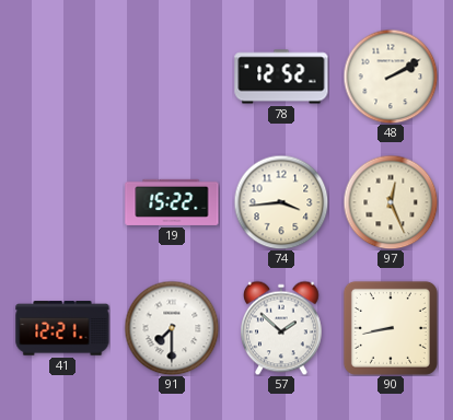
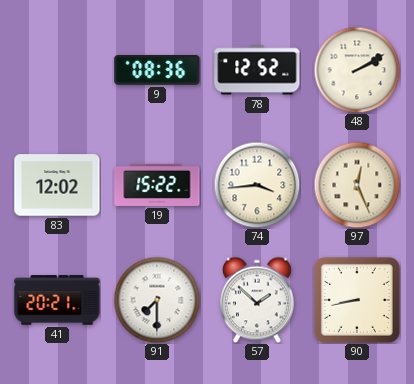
9: none -> 08:36
83: none -> 12:02
41: 12:21 -> 20:21
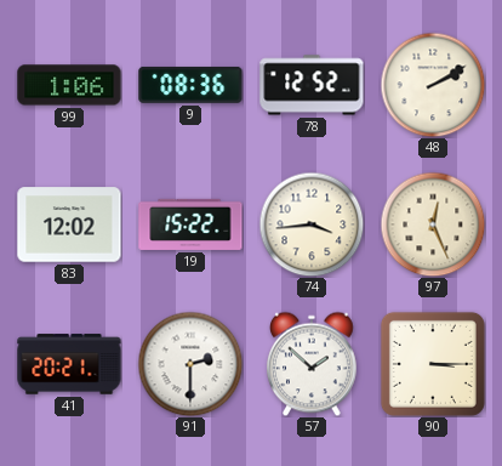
99: none -> 1:06
91: 7:30 -> 2:30
90: 8:43 -> 3:15
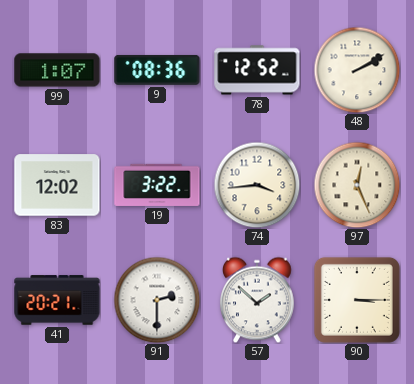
99: 1:06 -> 1:07
19: 15:22 -> 3:22
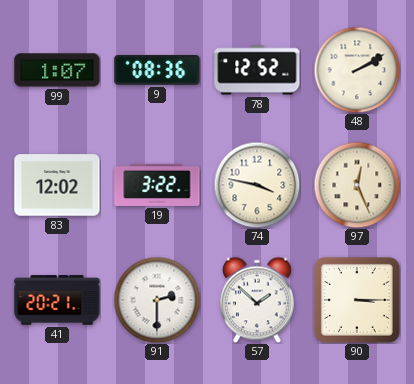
74: 3:44 -> 3:47
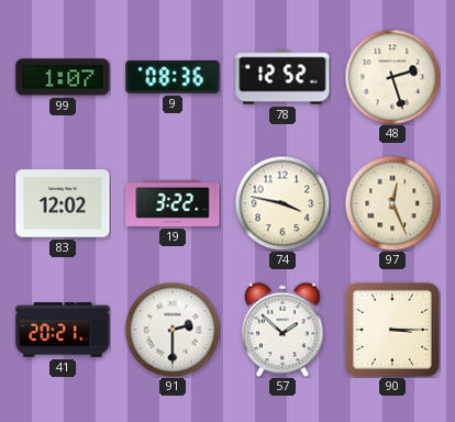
48: 2:10 -> 2:27
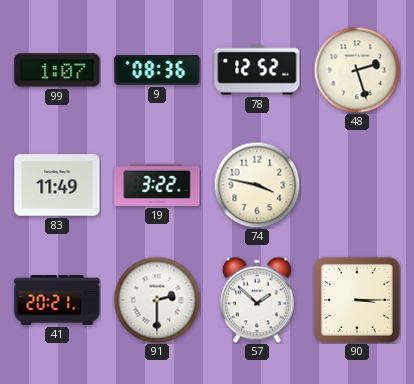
83: 12:02 -> 11:49
97: 12:26 -> none
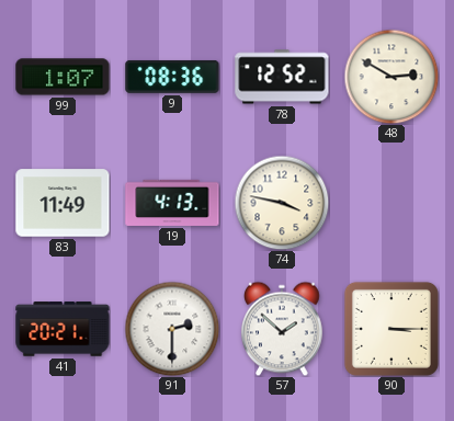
48: 2:27 -> 2:50
19: 3:22 -> 4:13
